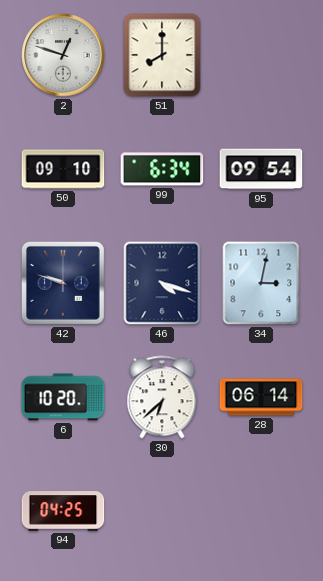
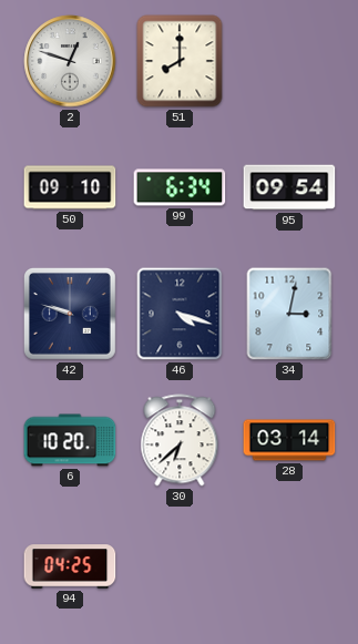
28: 06:14 -> 03:14
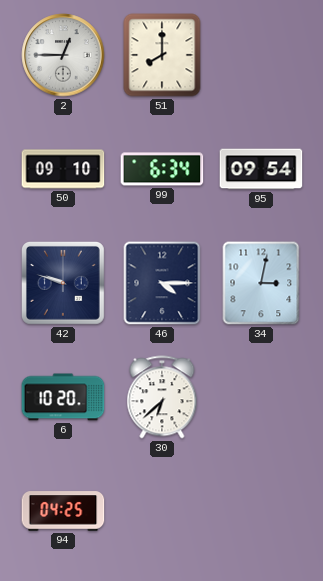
2: 12:48 -> 12:45
46: 4:18 -> 4:15
28: 03:14 -> none
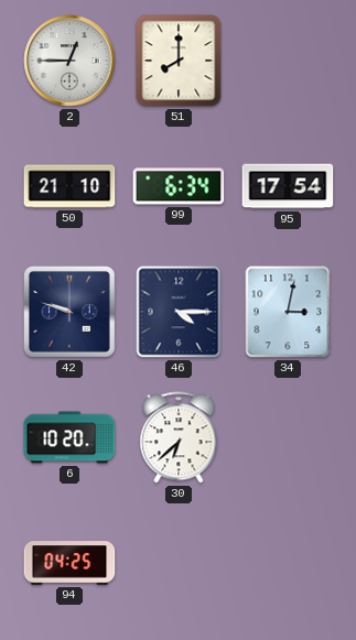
50: 09:10 -> 21:10
95: 09:54 -> 17:54
